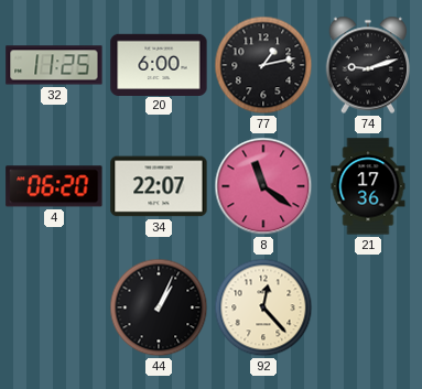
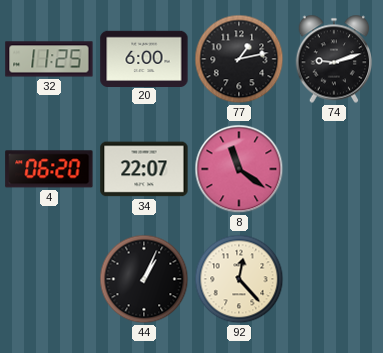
21: 17:36 -> none
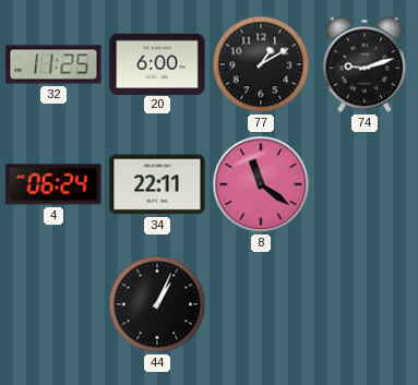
77: 1:13 -> 1:10
4: 06:20 -> 06:24
34: 22:07 -> 22:11
92: 12:23 -> none
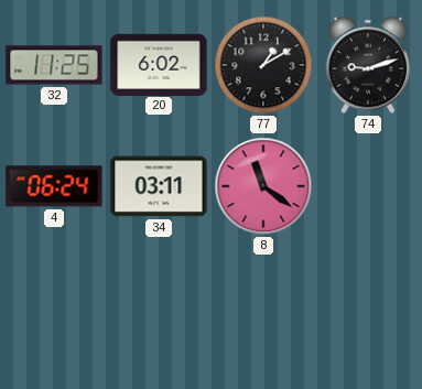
20: 6:00 -> 6:02
34: 22:11 -> 03:11
44: 1:04 -> none
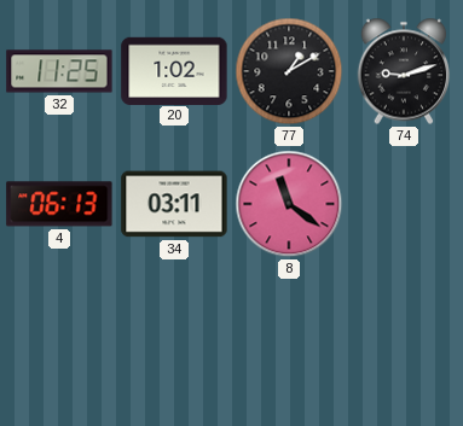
20: 6:02 -> 1:02
4: 06:24 -> 06:13
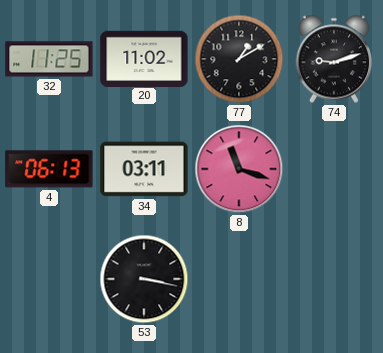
20: 1:02 -> 11:02
8: 11:21 -> 11:18
53: none -> 3:17
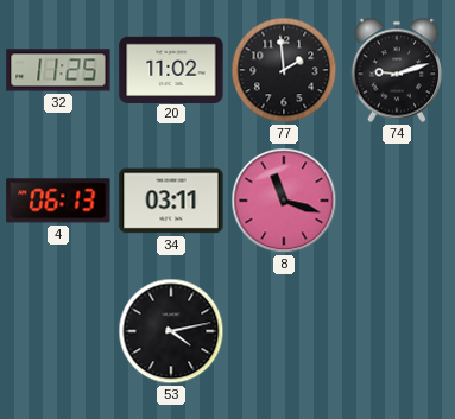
77: 1:10 -> 1:59
53: 3:17 -> 4:13
